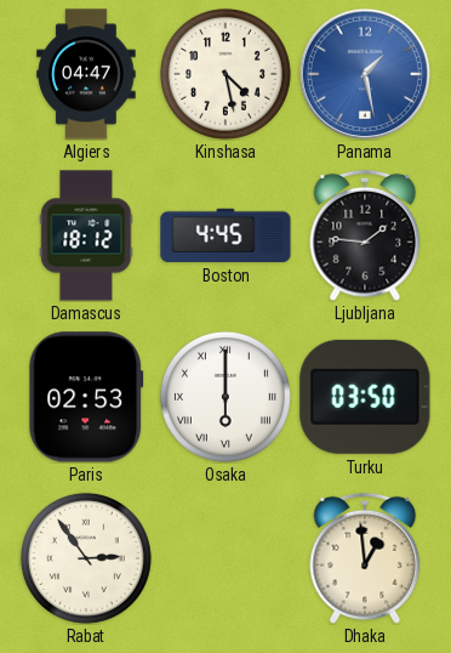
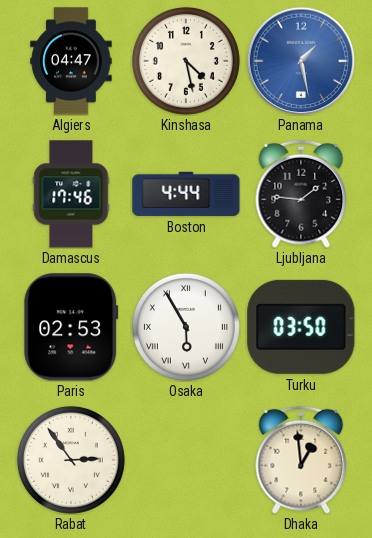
Damascus: 18:12 -> 17:46
Boston: 4:45 -> 4:44
Osaka: 6:00 -> 5:55
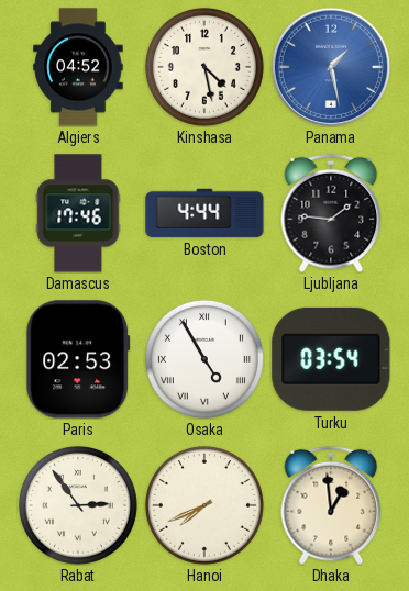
Algiers: 04:47 -> 04:52
Osaka: 5:55 -> 4:55
Turku: 03:50 -> 03:54
Hanoi: none -> 7:41
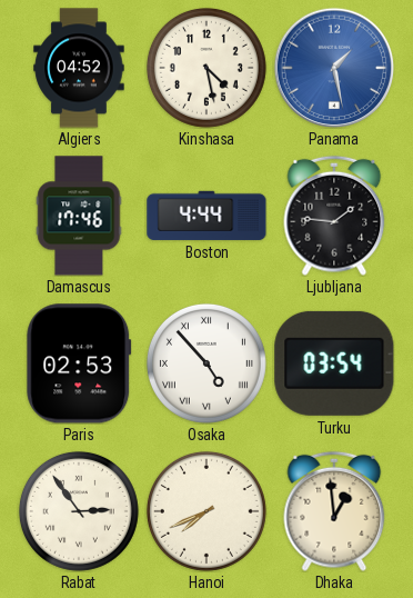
Osaka: 4:55 -> 4:53
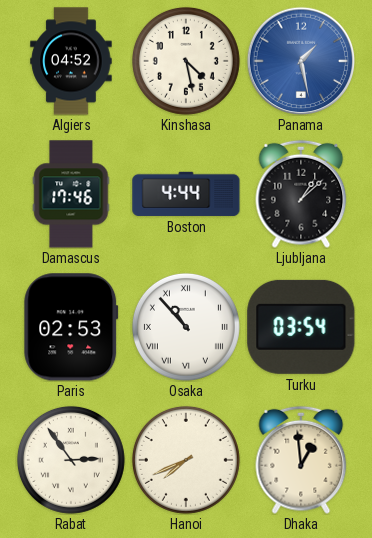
Ljubljana: 1:46 -> 1:08
Osaka: 4:53 -> 10:53
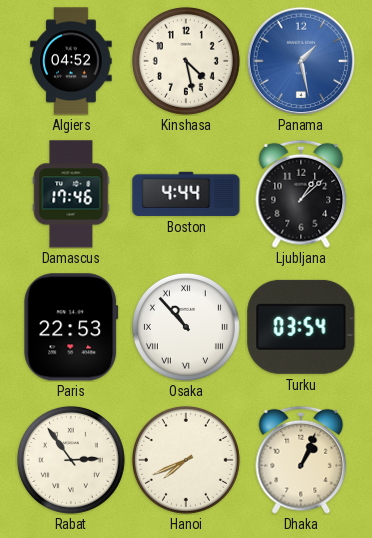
Paris: 02:53 -> 22:53
Dhaka: 12:59 -> 1:04
